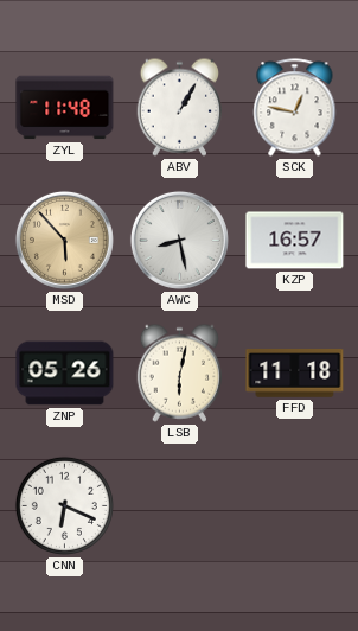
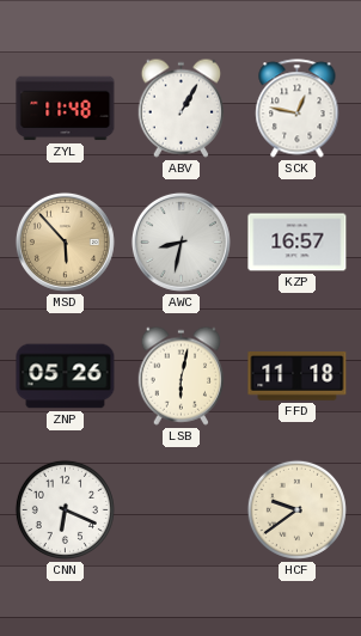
AWC: 8:28 -> 8:32
HCF: none -> 9:39
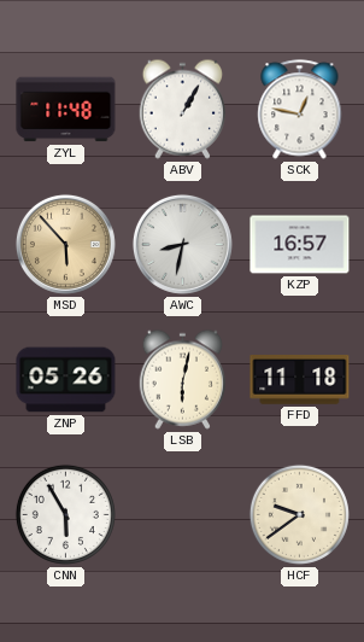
CNN: 6:19 -> 5:55
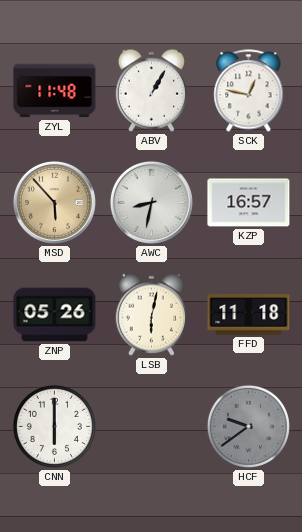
CNN: 5:55 -> 6:00
HCF dial: cream -> grey
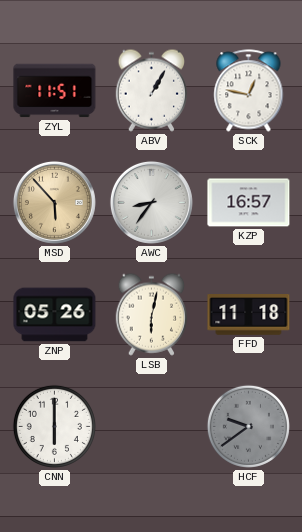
ZYL: 11:48 -> 11:51
AWC: 8:32 -> 8:36
